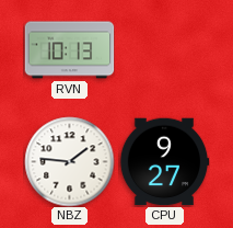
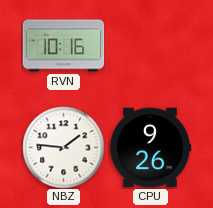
RVN: 10:13 -> 10:16
CPU: 9:27 -> 9:26
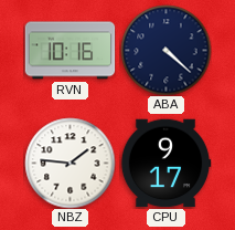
ABA: none -> 4:22
CPU: 9:26 -> 9:17
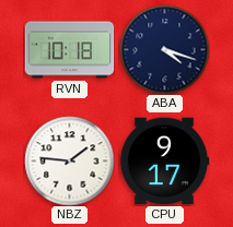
RVN: 10:16 -> 10:18
ABA: 4:22 -> 4:18
